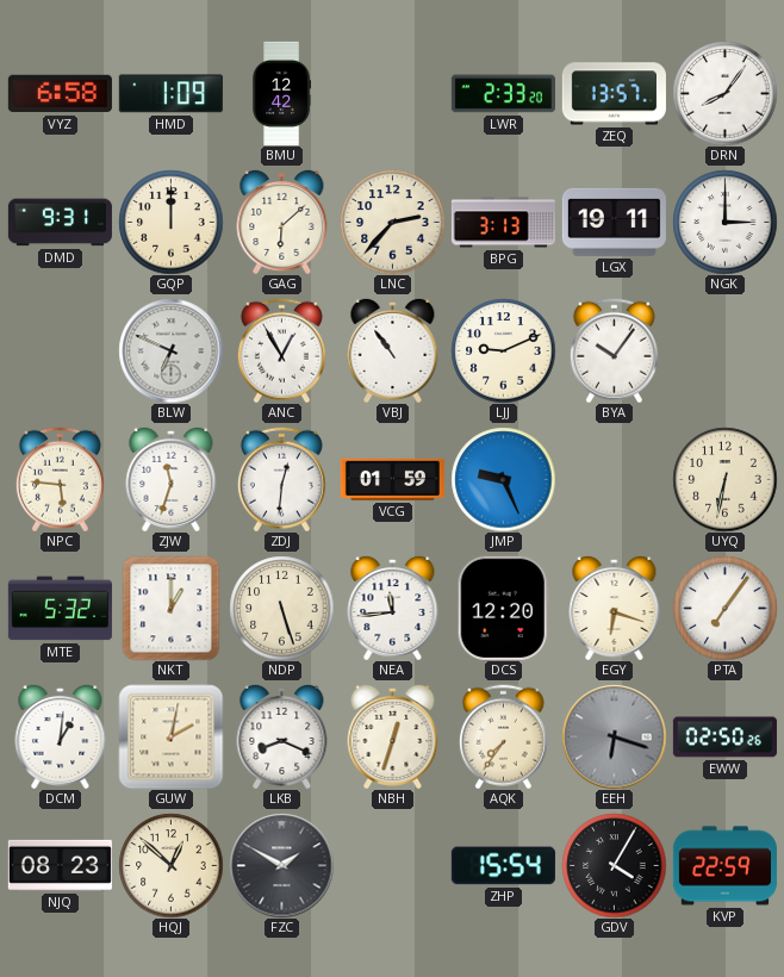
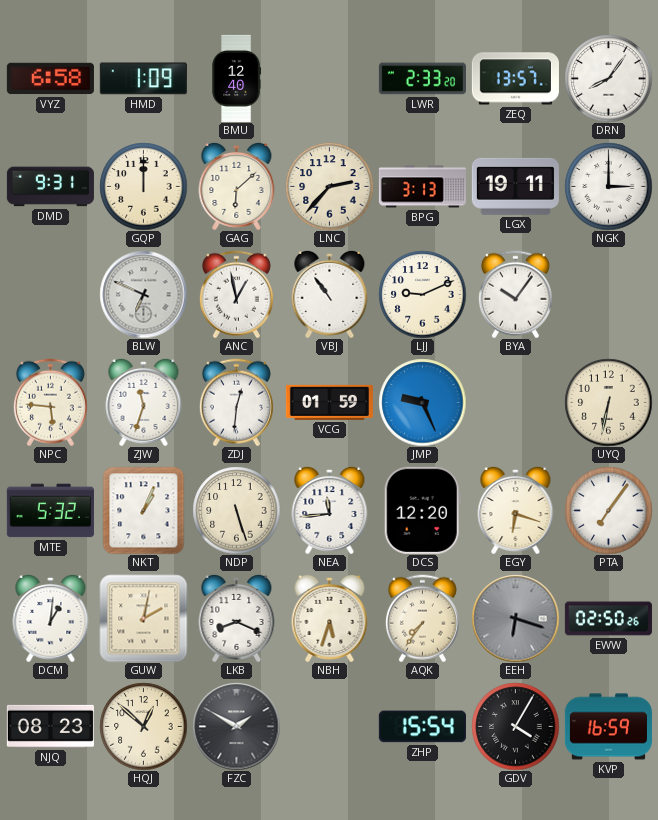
BMU: 12:42 -> 12:40
ANC: 12:55 -> 12:58
NKT: 1:00 -> 1:04
NBH: 12:33 -> 5:33
KVP: 22:59 -> 16:59
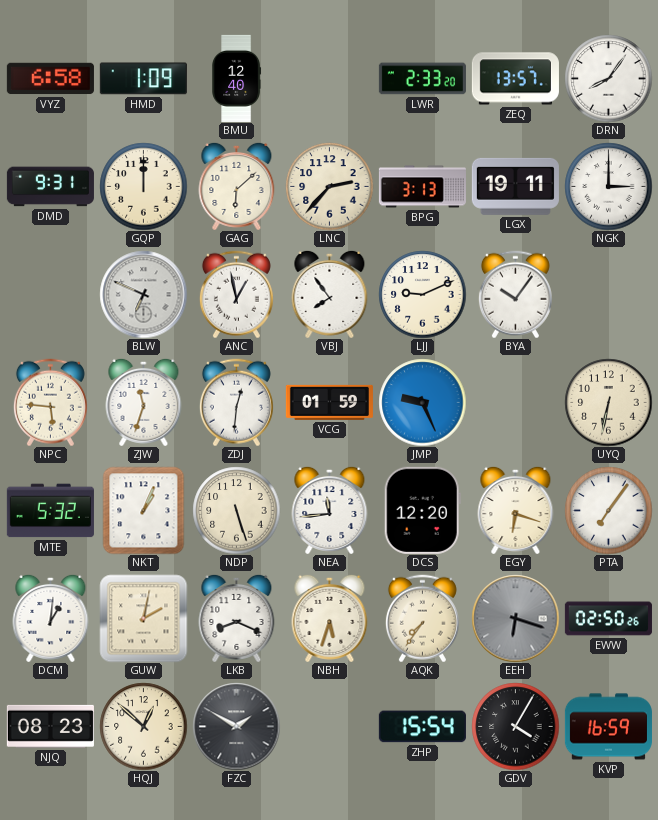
VBJ: 10:54 -> 7:54
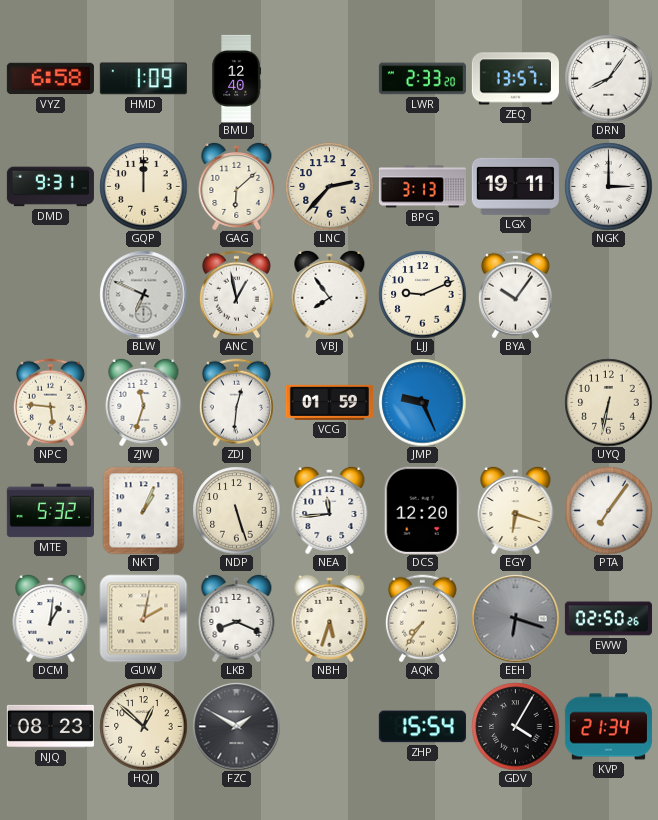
KVP: 16:59 -> 21:34
